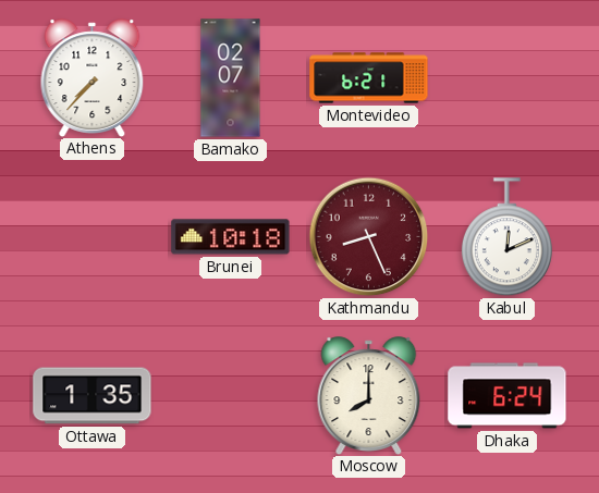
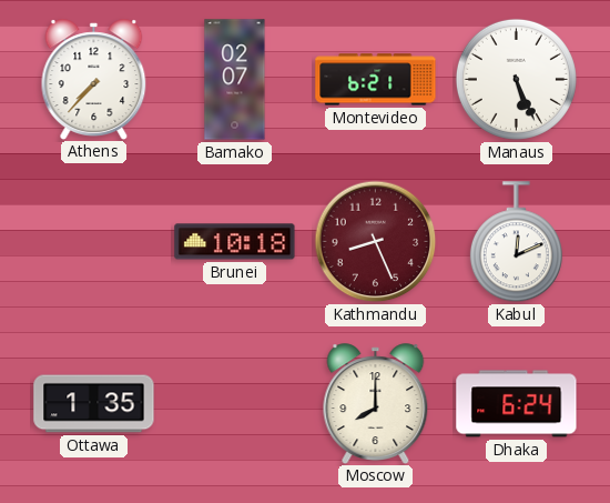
Manaus: none -> 5:26
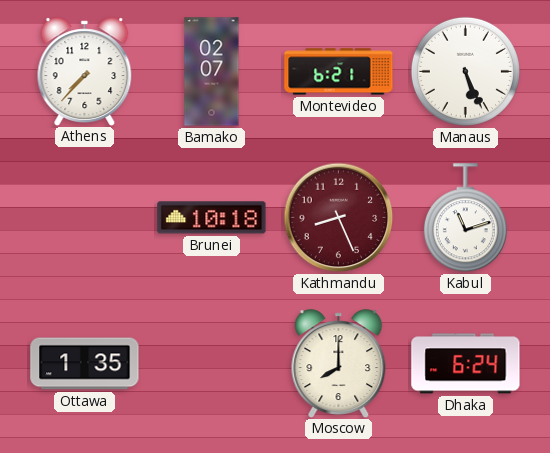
Kabul: 12:11 -> 11:12
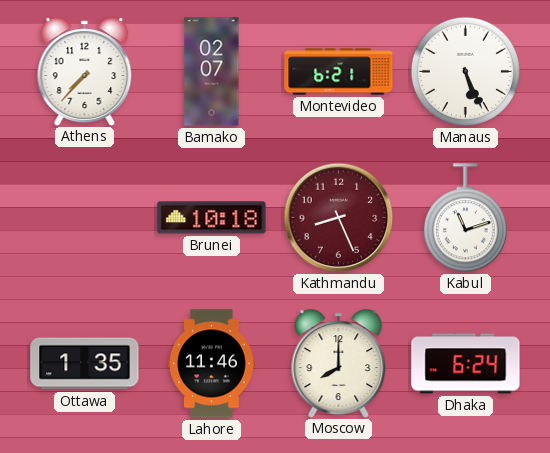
Lahore: none -> 11:46
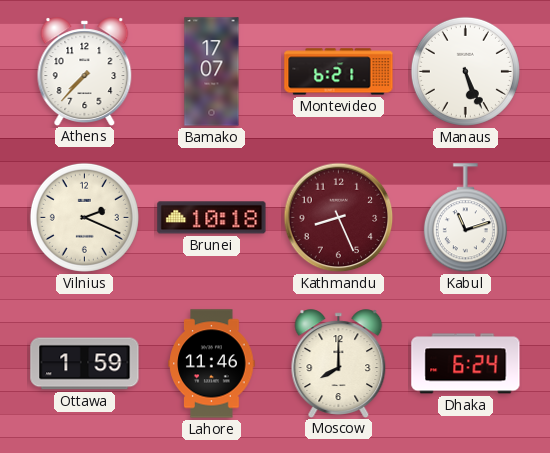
Bamako: 02:07 -> 17:07
Vilnius: none -> 2:19
Ottawa: 1:35 -> 1:59
